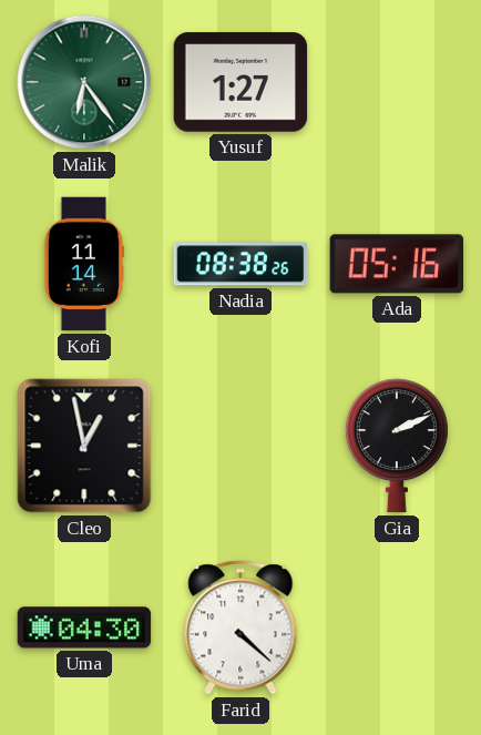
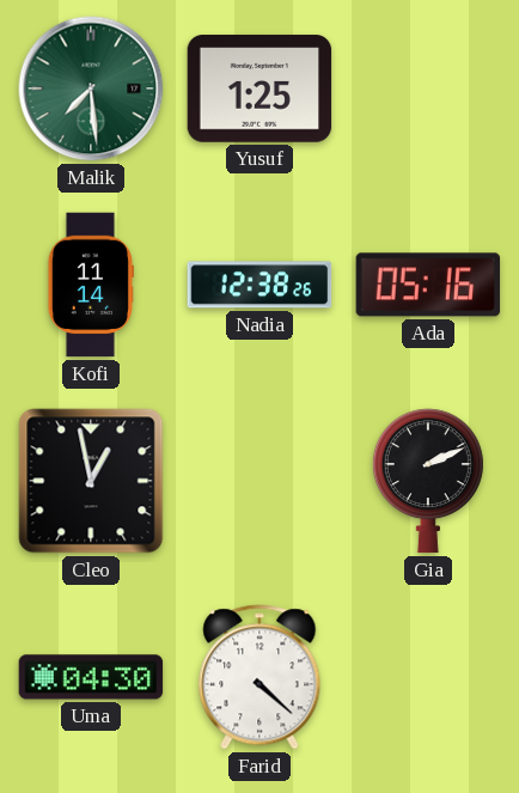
Malik: 6:24 -> 7:29
Yusuf: 1:27 -> 1:25
Nadia: 08:38 -> 12:38
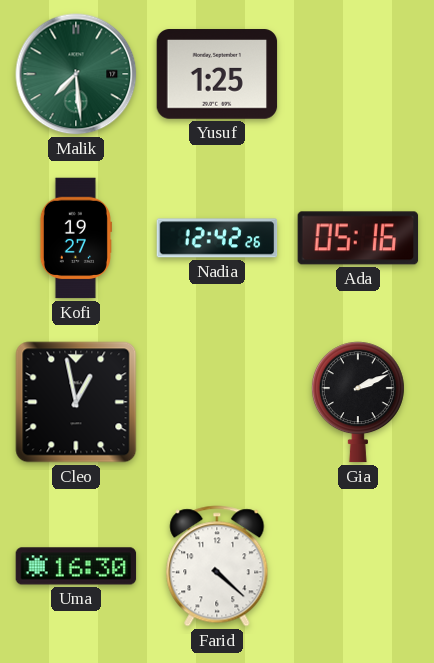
Kofi: 11:14 -> 19:27
Nadia: 12:38 -> 12:42
Uma: 04:30 -> 16:30
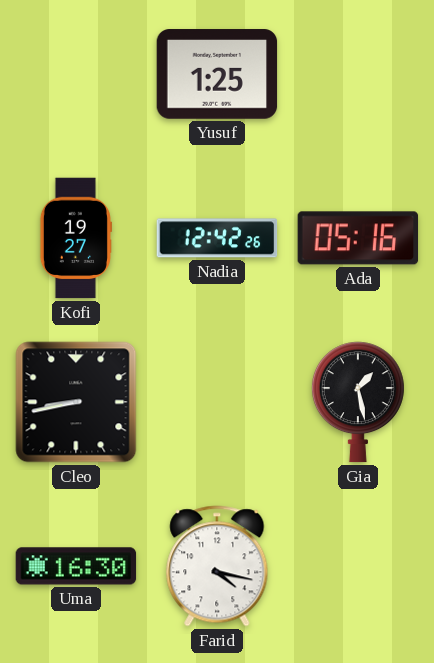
Malik: 7:29 -> none
Cleo: 12:58 -> 8:43
Gia: 2:11 -> 1:28
Farid: 4:22 -> 4:17
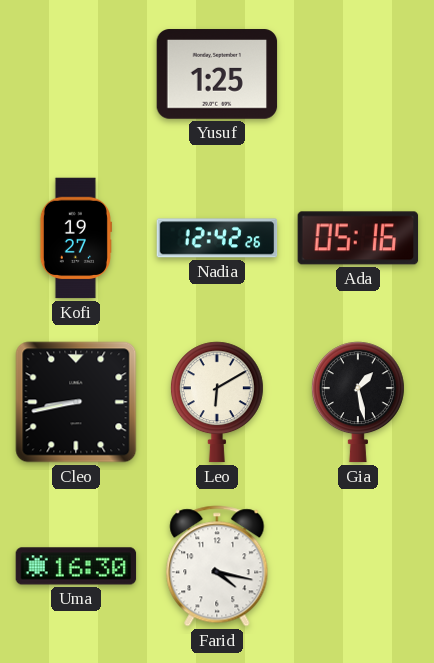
Leo: none -> 6:10
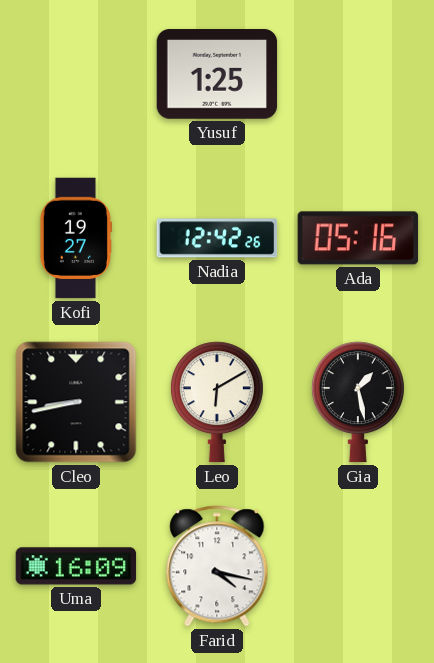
Uma: 16:30 -> 16:09
